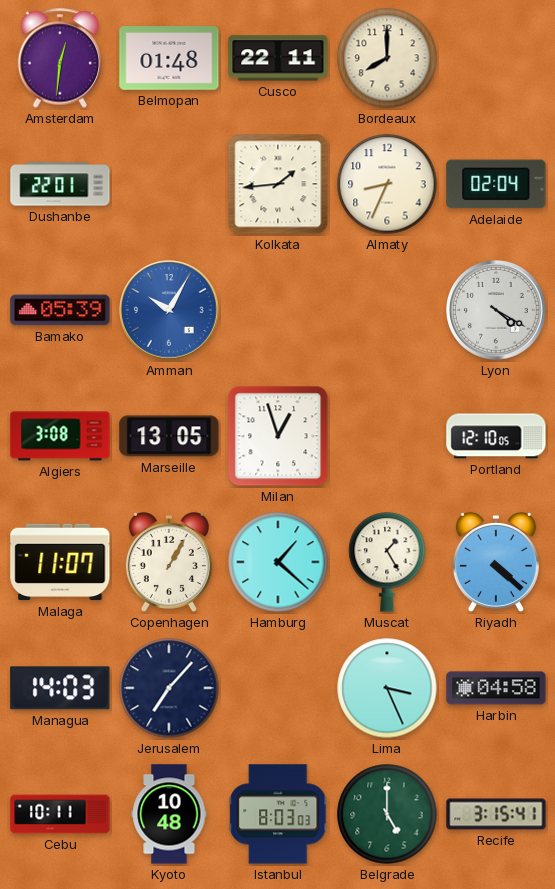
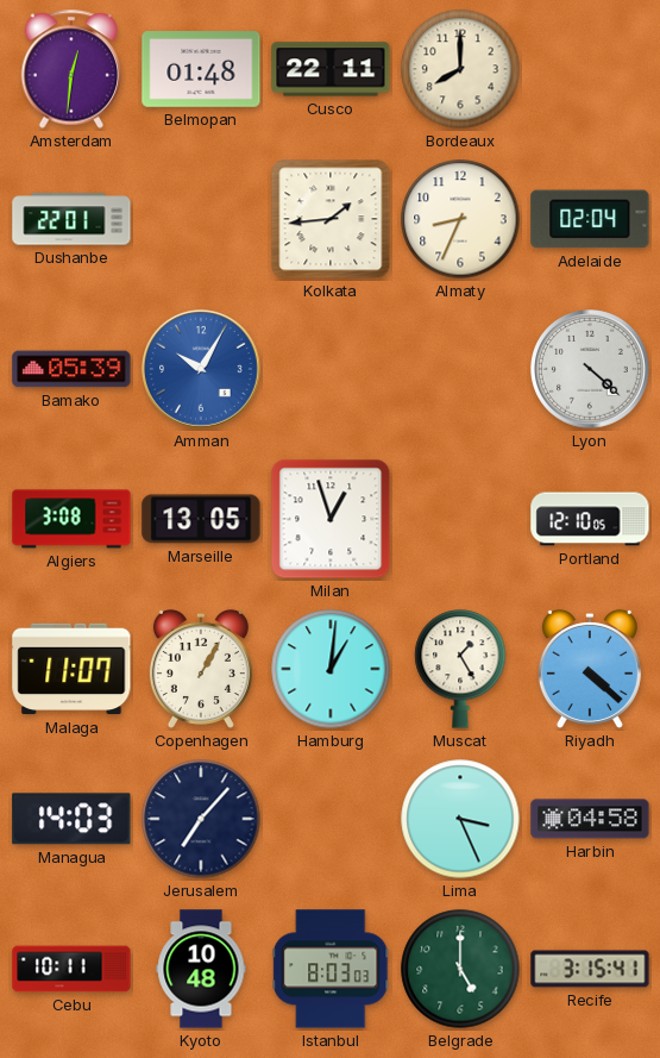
Lyon: 4:20 -> 4:22
Hamburg: 1:22 -> 1:01
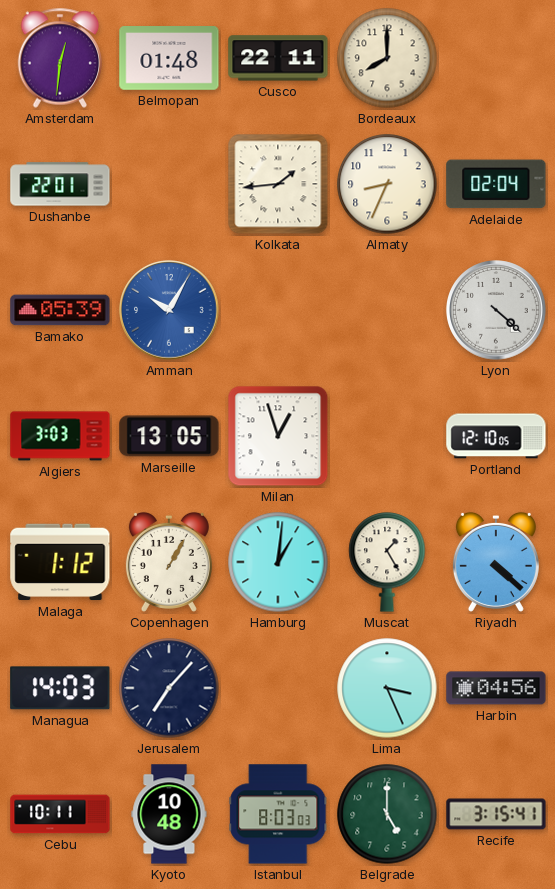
Algiers: 3:08 -> 3:03
Malaga: 11:07 -> 1:12
Harbin: 04:58 -> 04:56
